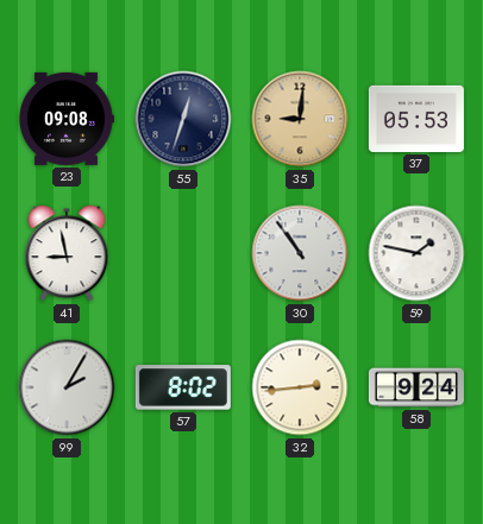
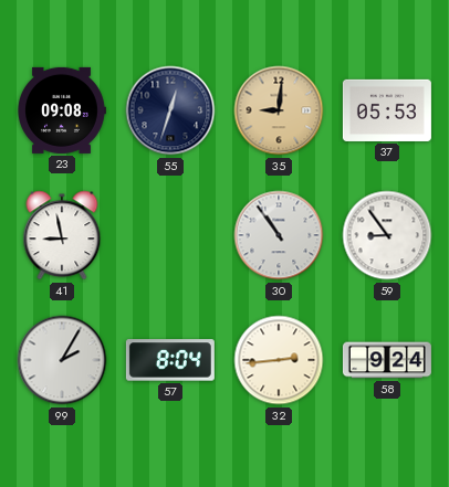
59: 1:47 -> 8:54
57: 8:02 -> 8:04
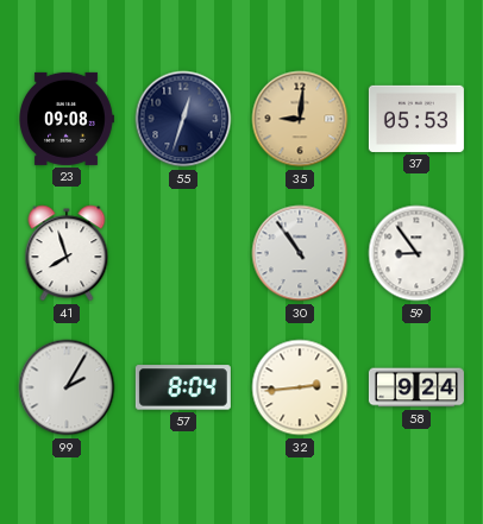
41: 8:58 -> 7:57
